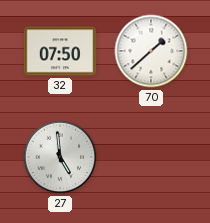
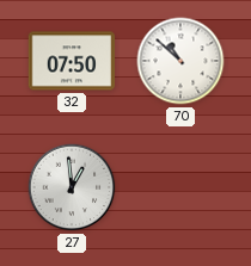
70: 1:38 -> 10:52
27: 4:59 -> 12:59
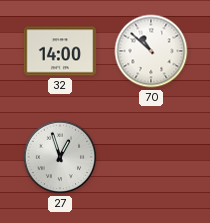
32: 07:50 -> 14:00
27: 12:59 -> 12:57
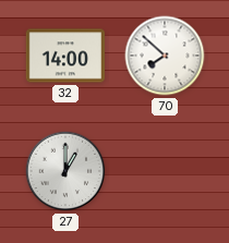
70: 10:52 -> 7:52
27: 12:57 -> 1:00
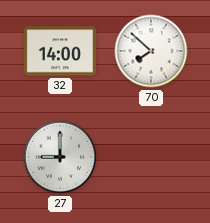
27: 1:00 -> 9:00
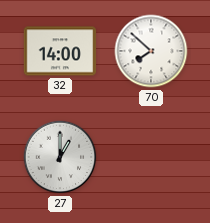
27: 9:00 -> 1:00
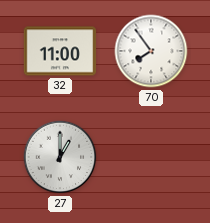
32: 14:00 -> 11:00
70: 7:52 -> 7:54
